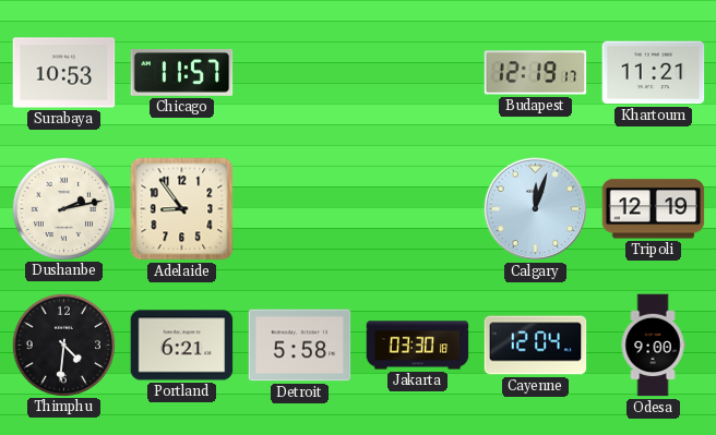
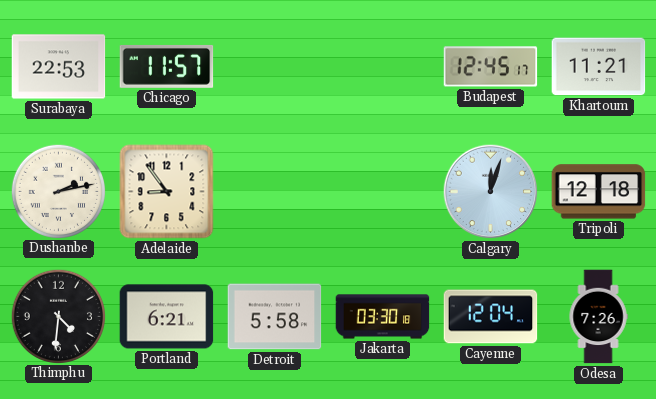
Surabaya: 10:53 -> 22:53
Budapest: 12:19 -> 12:45
Tripoli: 12:19 -> 12:18
Odesa: 9:00 -> 7:26
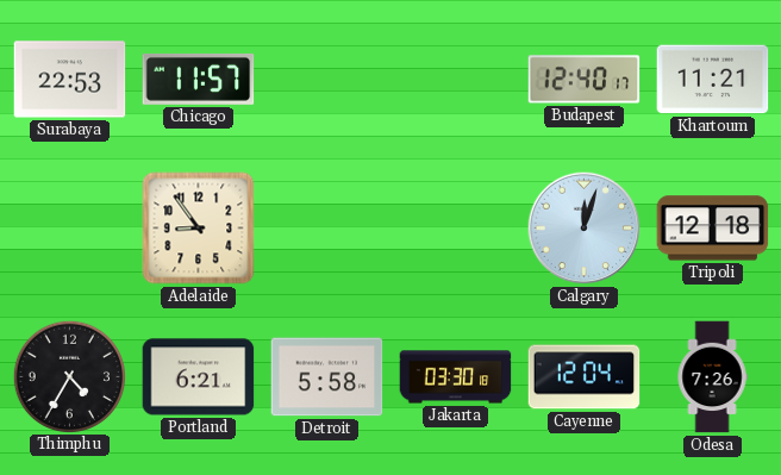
Budapest: 12:45 -> 12:40
Dushanbe: 2:13 -> none
Thimphu: 4:31 -> 4:35
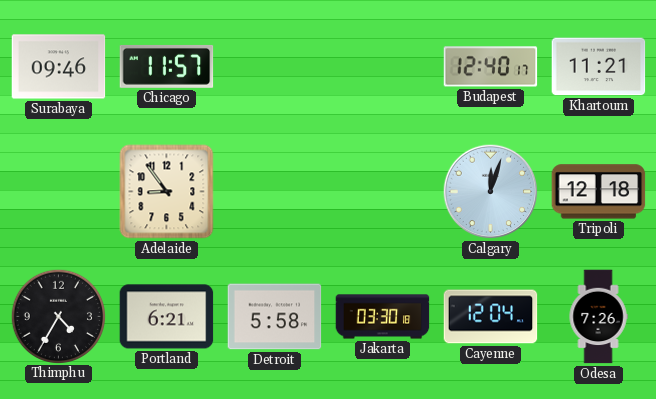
Surabaya: 22:53 -> 09:46
